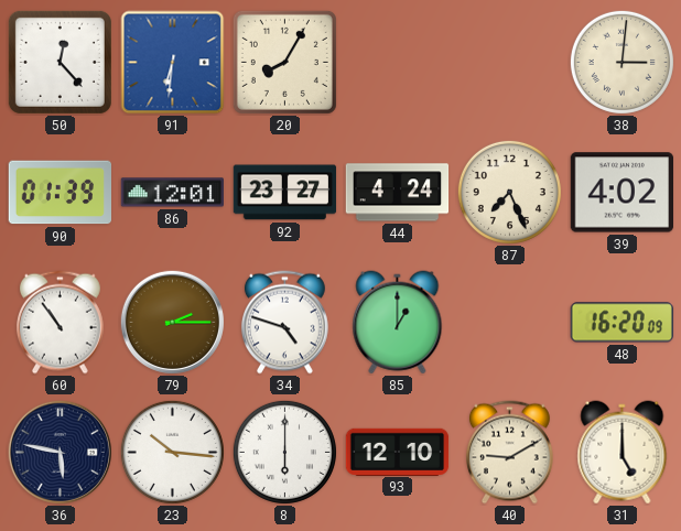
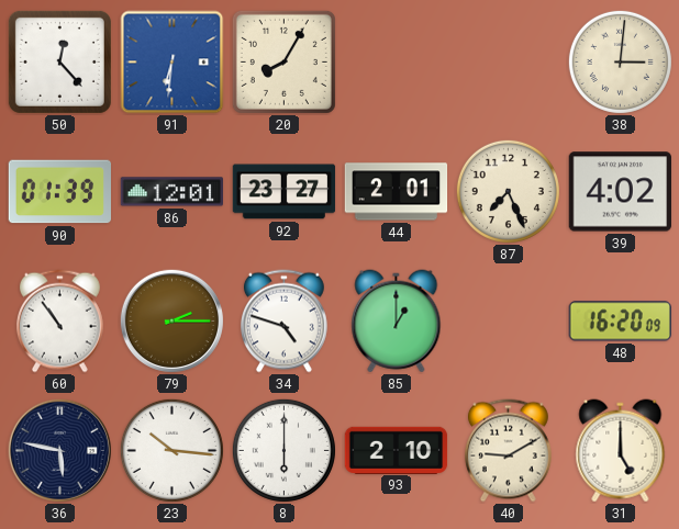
44: 4:24 -> 2:01
93: 12:10 -> 2:10
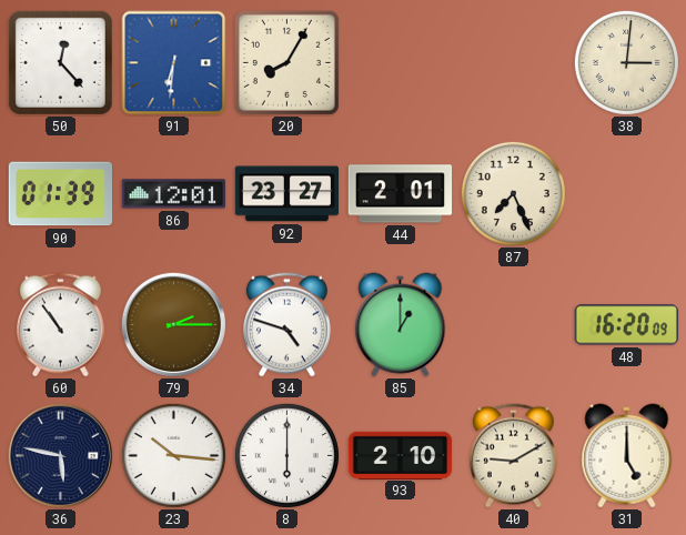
39: 4:02 -> none
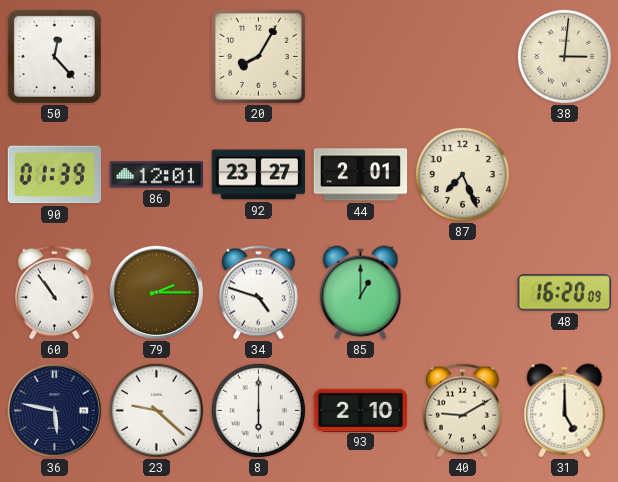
91: 6:31 -> none
23: 10:16 -> 9:22
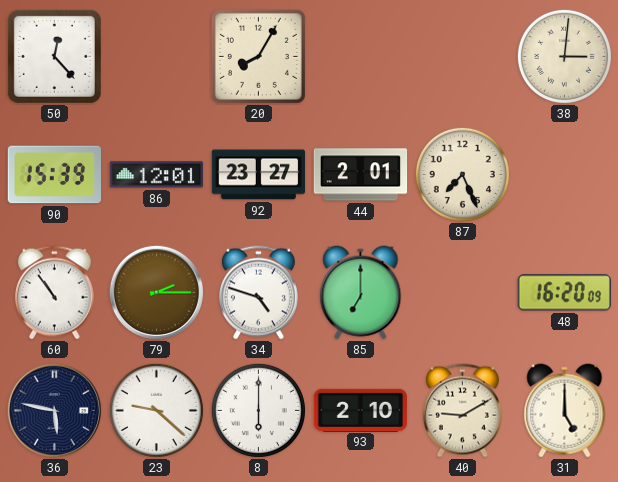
90: 01:39 -> 15:39
85: 1:00 -> 7:00
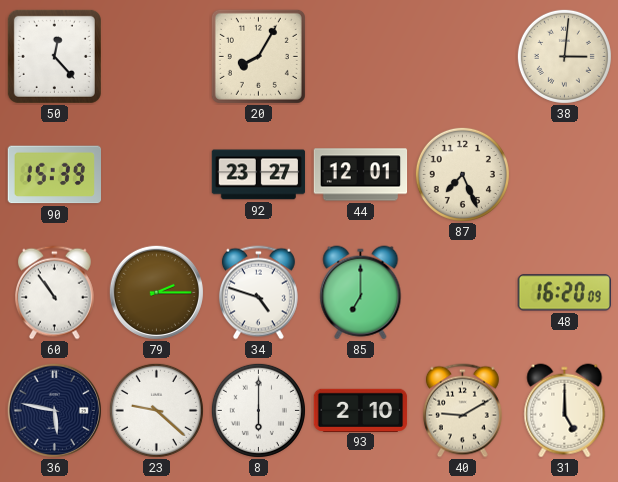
86: 12:01 -> none
44: 2:01 -> 12:01
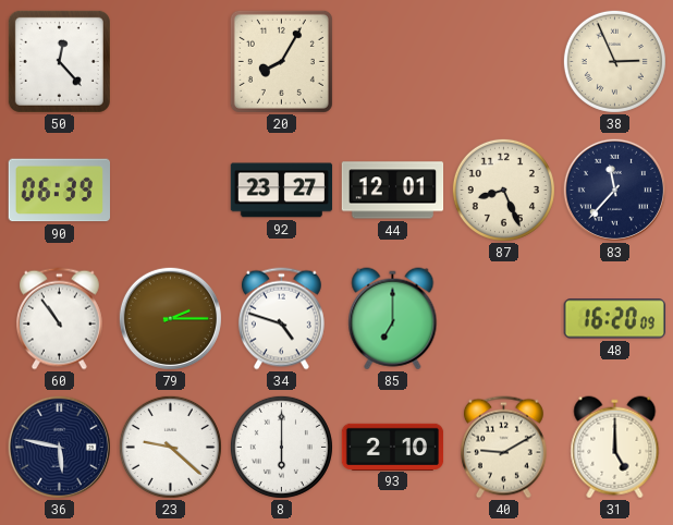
38: 3:01 -> 2:56
90: 15:39 -> 06:39
87: 7:26 -> 8:26
83: none -> 11:37
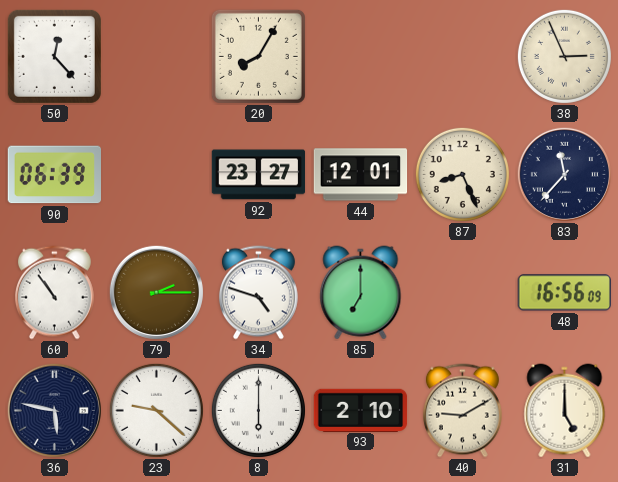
48: 16:20 -> 16:56
